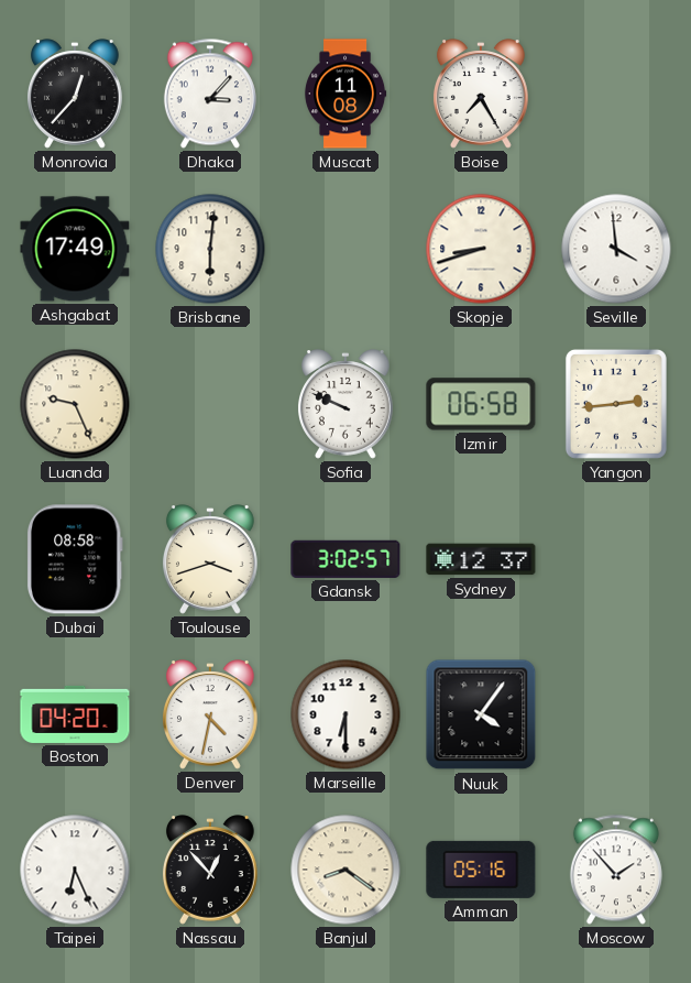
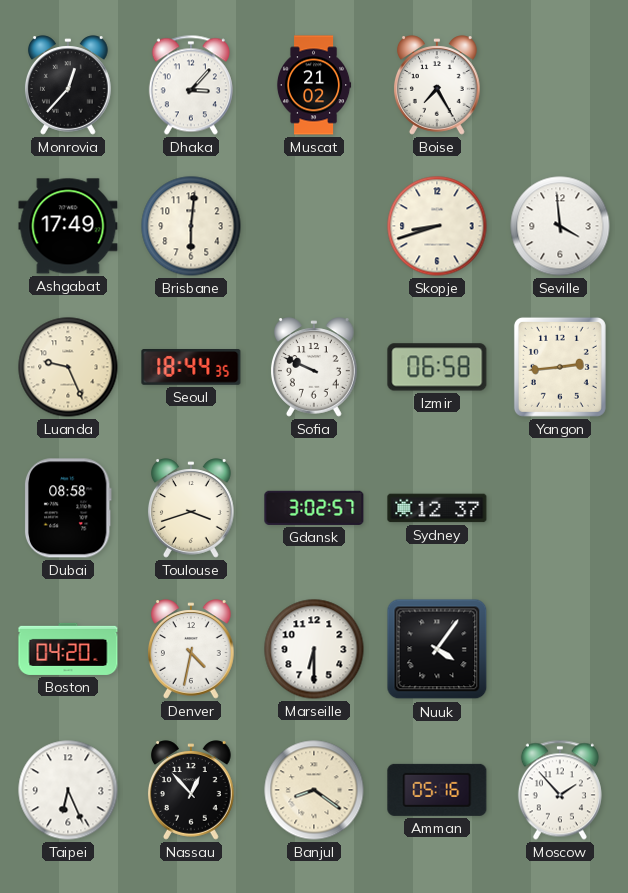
Muscat: 11:08 -> 21:02
Seoul: none -> 18:44
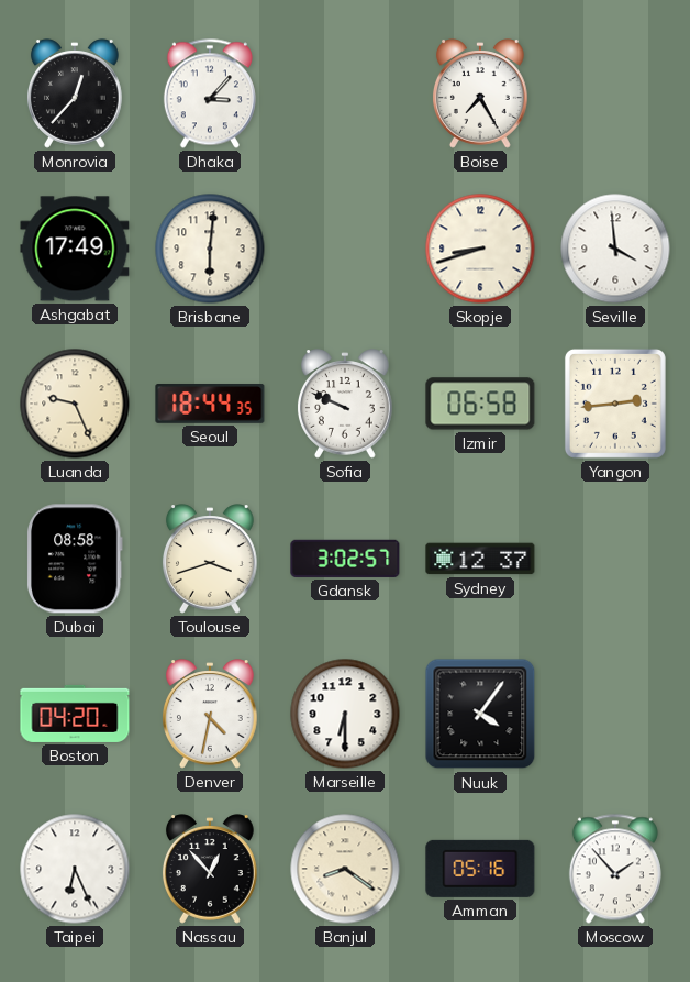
Muscat: 21:02 -> none
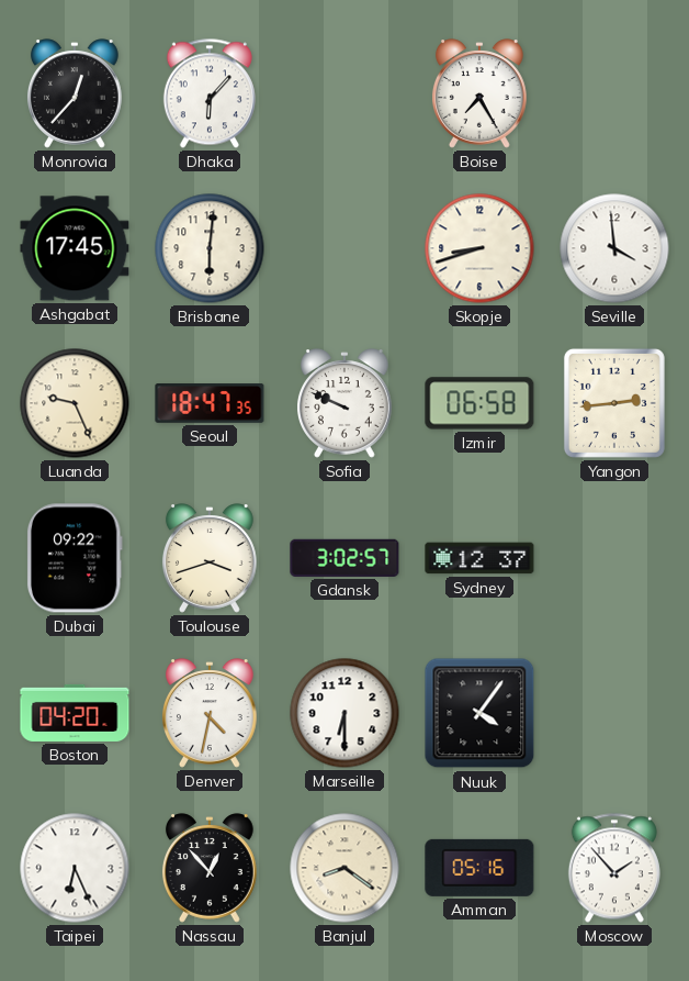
Dhaka: 3:07 -> 6:07
Ashgabat: 17:49 -> 17:45
Seoul: 18:44 -> 18:47
Dubai: 08:58 -> 09:22
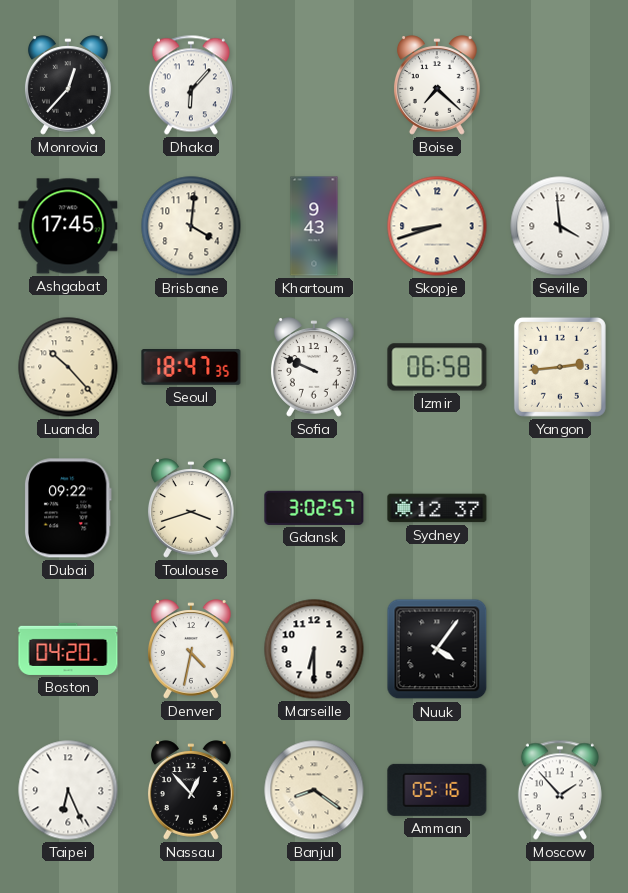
Boise: 7:25 -> 7:22
Brisbane: 6:01 -> 4:01
Khartoum: none -> 9:43
Luanda: 9:26 -> 10:23
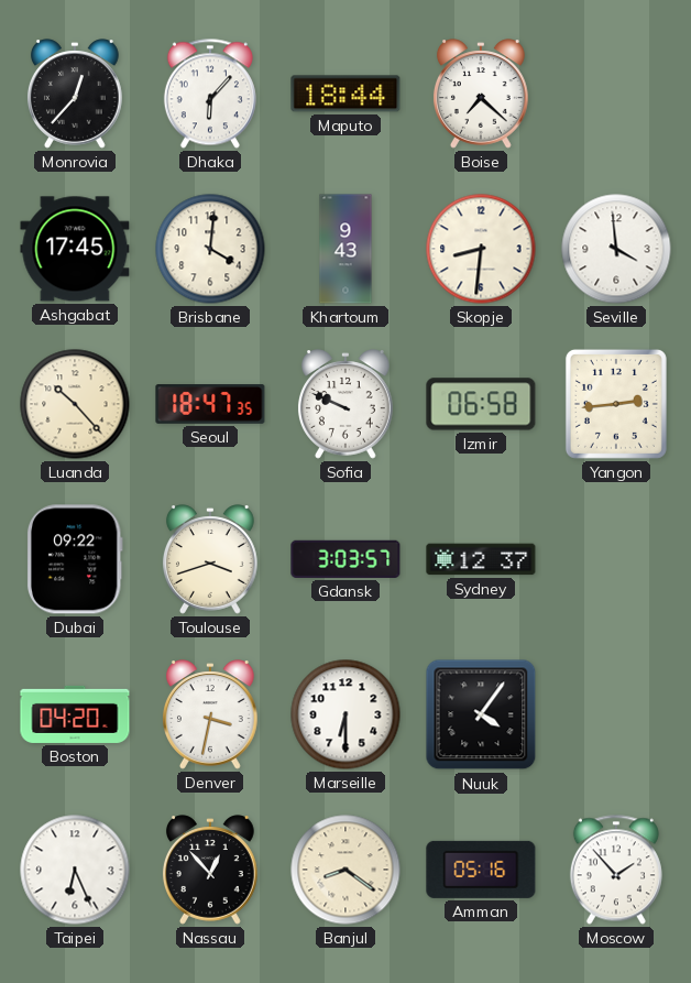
Maputo: none -> 18:44
Skopje: 8:42 -> 8:31
Gdansk: 3:02 -> 3:03
Denver: 4:32 -> 3:32
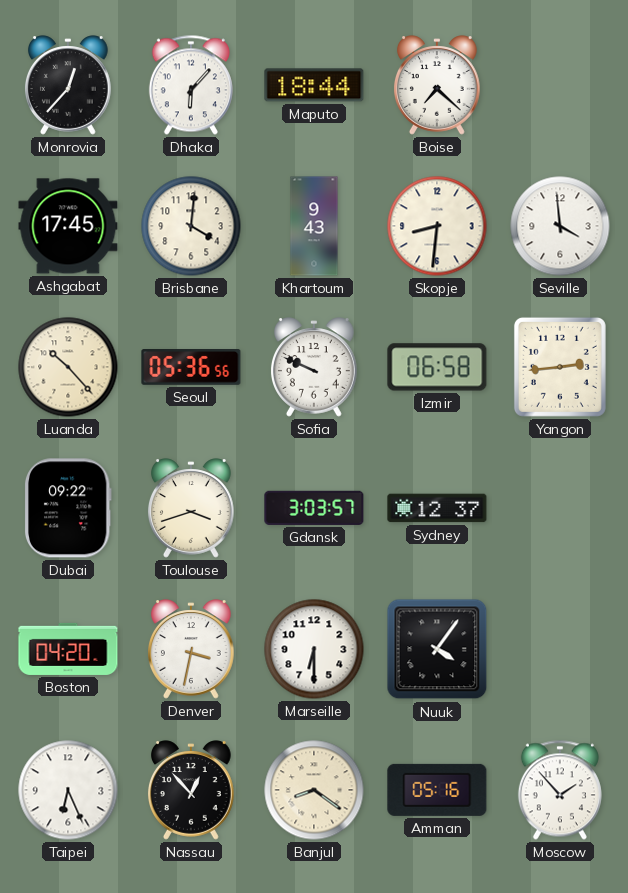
Seoul: 18:47 -> 05:36
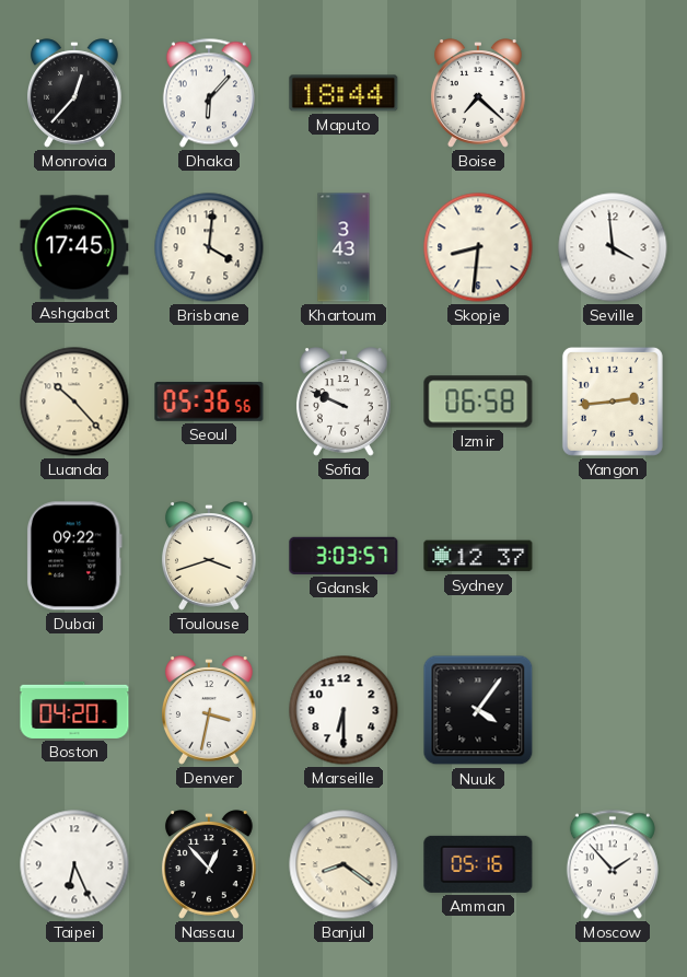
Khartoum: 9:43 -> 3:43
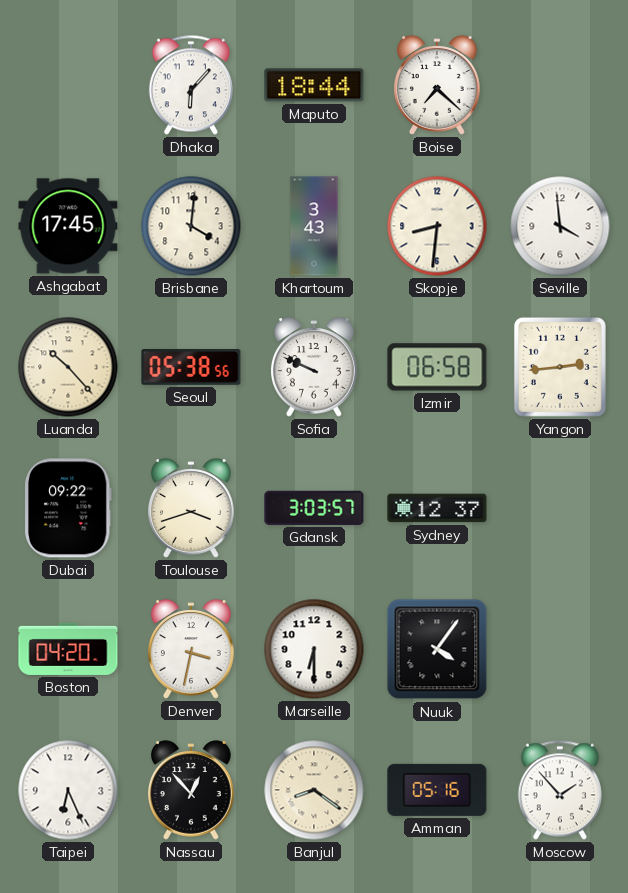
Monrovia: 12:37 -> none
Seoul: 05:36 -> 05:38
